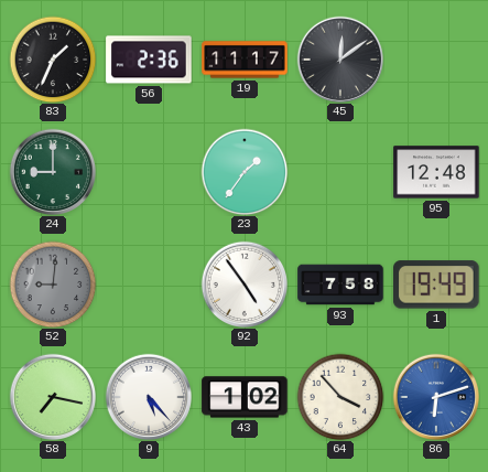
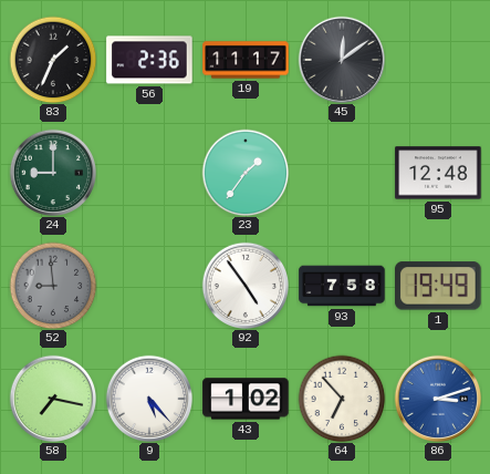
52: 9:01 -> 8:59
64: 3:53 -> 6:53
86: 6:12 -> 3:12
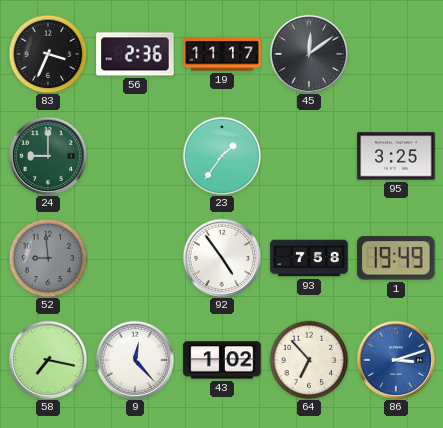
83: 1:34 -> 3:34
95: 12:48 -> 3:25
9: 5:23 -> 12:23
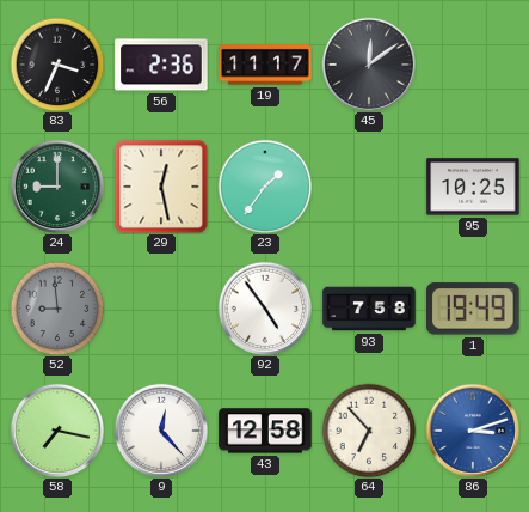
29: none -> 12:28
95: 3:25 -> 10:25
43: 1:02 -> 12:58
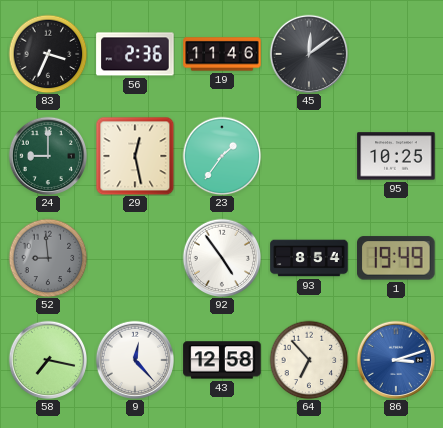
19: 11:17 -> 11:46
93: 7:58 -> 8:54
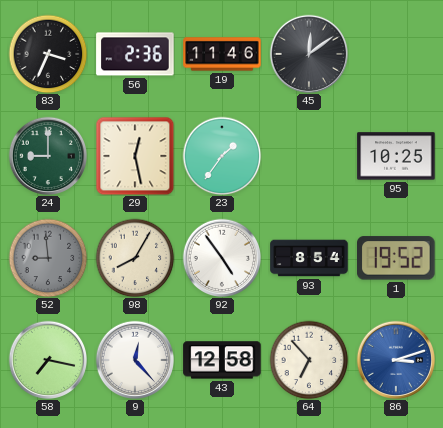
98: none -> 8:05
1: 19:49 -> 19:52
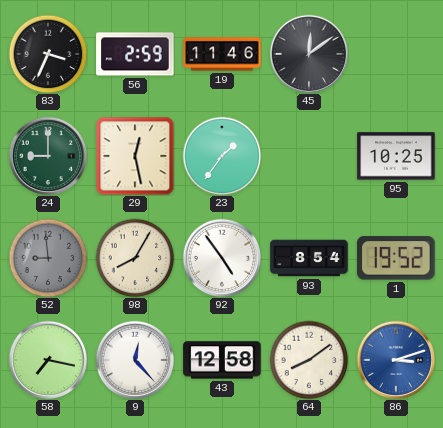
56: 2:36 -> 2:59
64: 6:53 -> 8:09
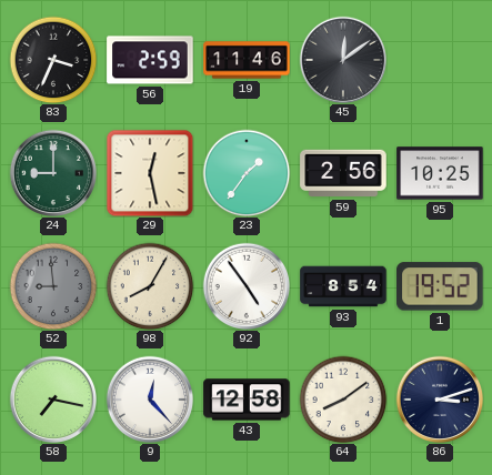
59: none -> 2:56
86 dial: blue -> navy
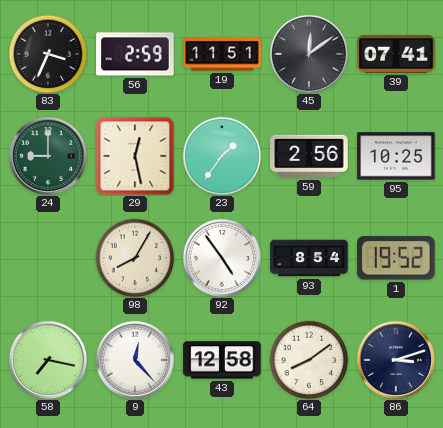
19: 11:46 -> 11:51
39: none -> 07:41
52: 8:59 -> none
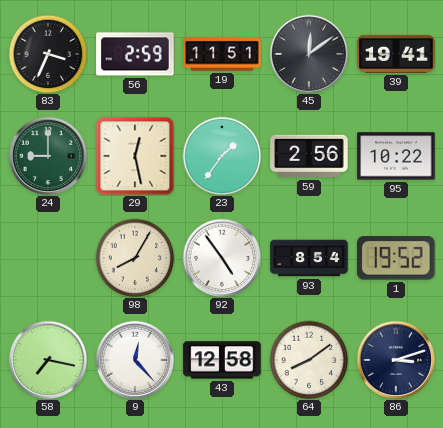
39: 07:41 -> 19:41
95: 10:25 -> 10:22
